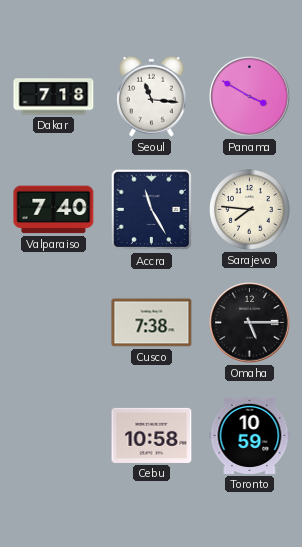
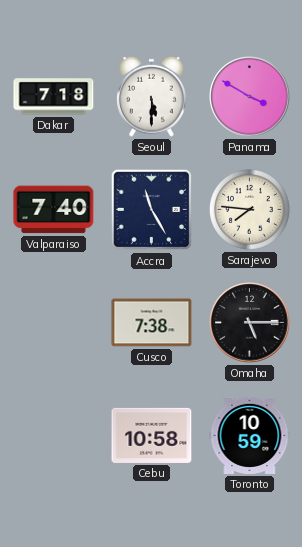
Seoul: 11:16 -> 5:30
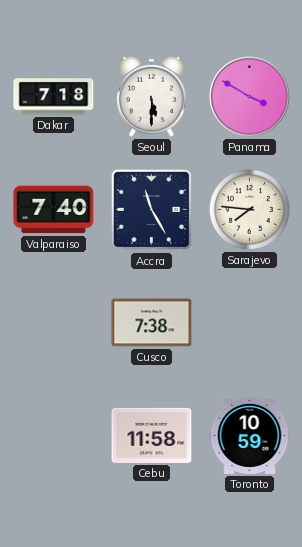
Omaha: 5:15 -> none
Cebu: 10:58 -> 11:58
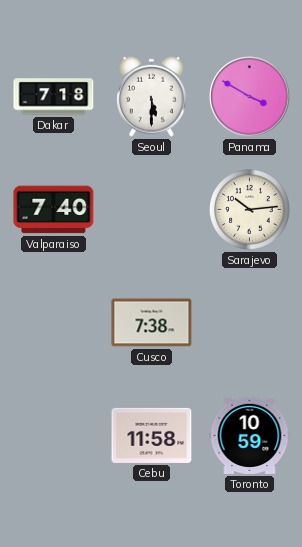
Accra: 11:25 -> none
Sarajevo: 7:46 -> 10:14
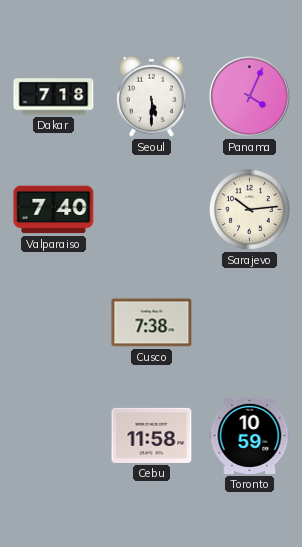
Panama: 3:50 -> 4:04
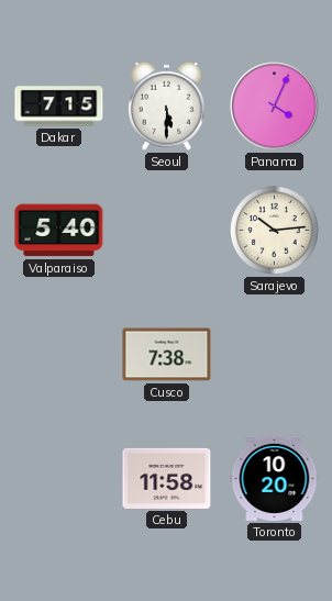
Dakar: 7:18 -> 7:15
Valparaiso: 7:40 -> 5:40
Toronto: 10:59 -> 10:20
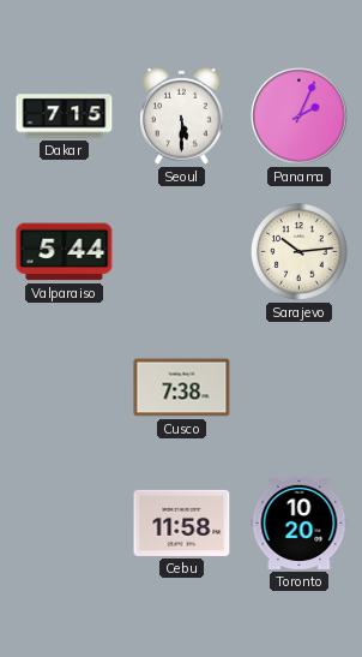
Panama: 4:04 -> 2:04
Valparaiso: 5:40 -> 5:44
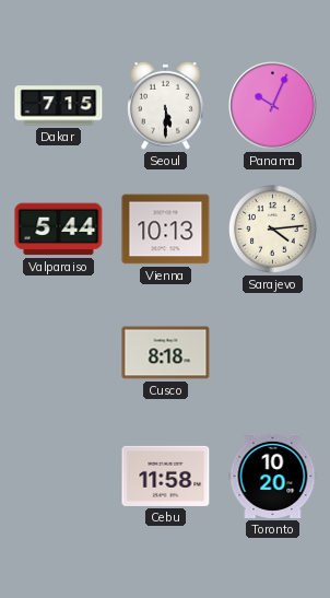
Panama: 2:04 -> 10:04
Vienna: none -> 10:13
Sarajevo: 10:14 -> 4:14
Cusco: 7:38 -> 8:18
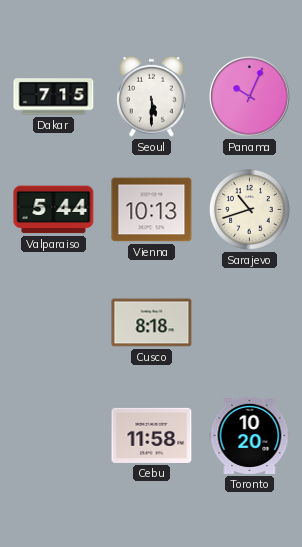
Sarajevo: 4:14 -> 10:42
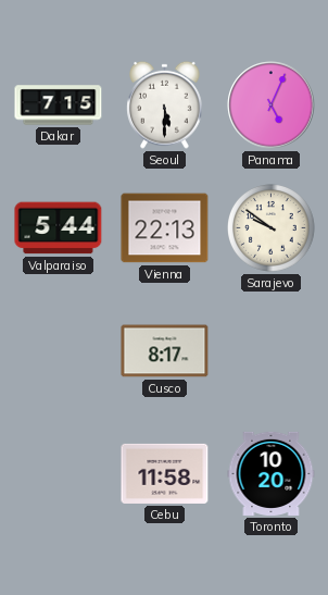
Panama: 10:04 -> 5:04
Vienna: 10:13 -> 22:13
Sarajevo: 10:42 -> 9:51
Cusco: 8:18 -> 8:17
